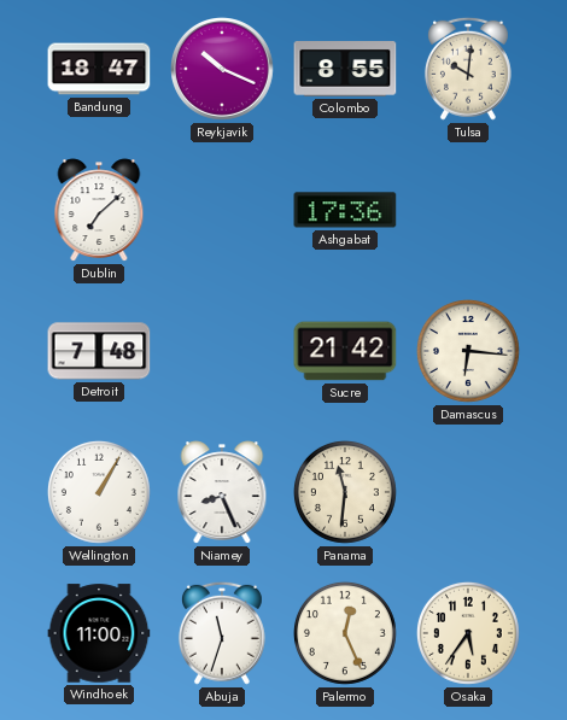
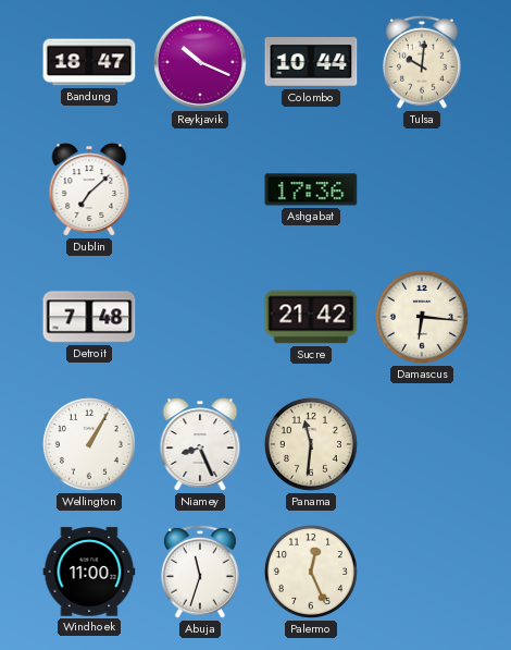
Colombo: 8:55 -> 10:44
Osaka: 5:36 -> none
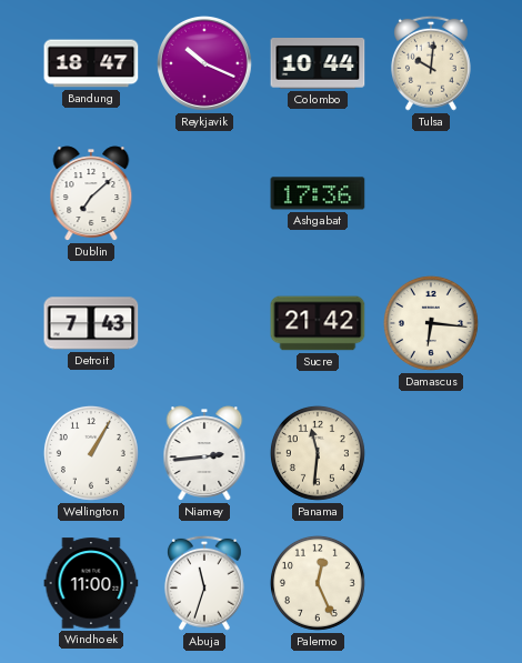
Detroit: 7:48 -> 7:43
Niamey: 8:26 -> 2:44
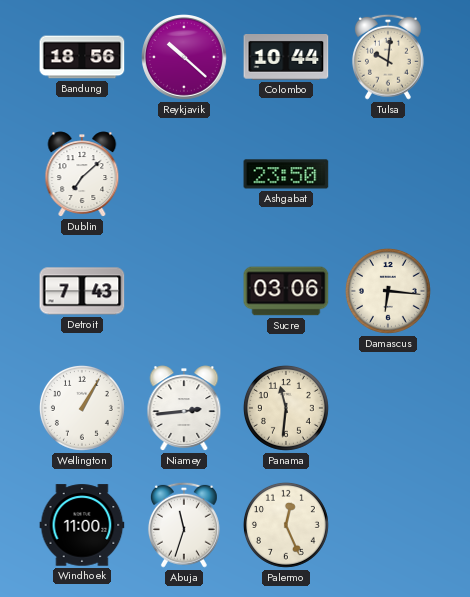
Bandung: 18:47 -> 18:56
Reykjavik: 10:19 -> 10:22
Ashgabat: 17:36 -> 23:50
Sucre: 21:42 -> 03:06
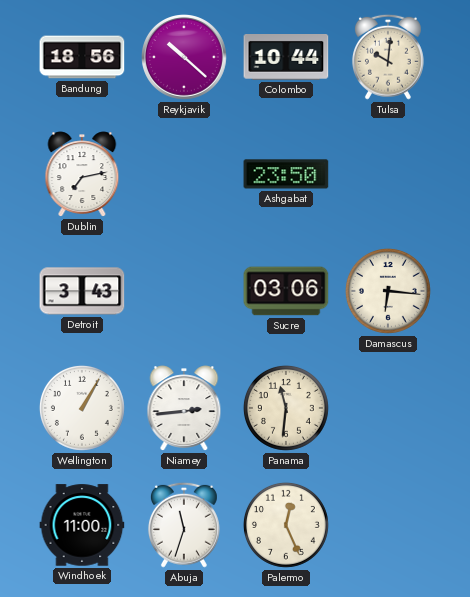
Dublin: 7:08 -> 7:13
Detroit: 7:43 -> 3:43
